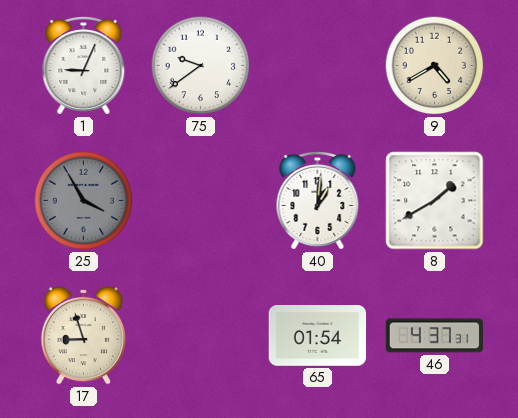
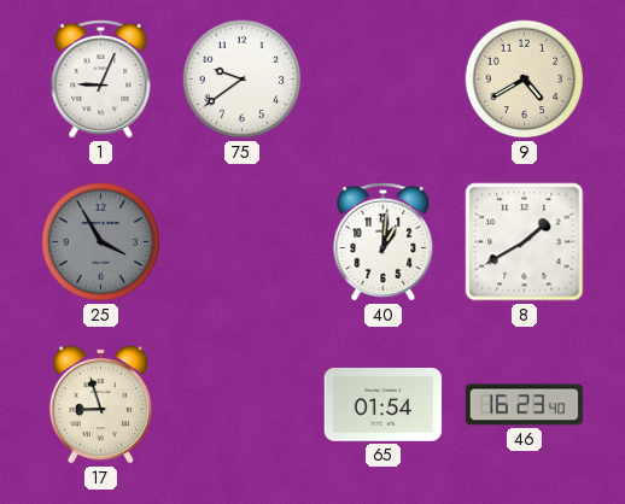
46: 4:37 -> 16:23
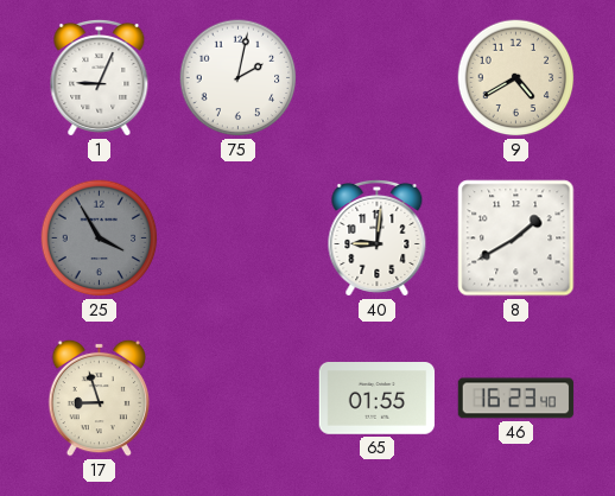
75: 9:39 -> 2:02
40: 1:01 -> 9:01
65: 01:54 -> 01:55
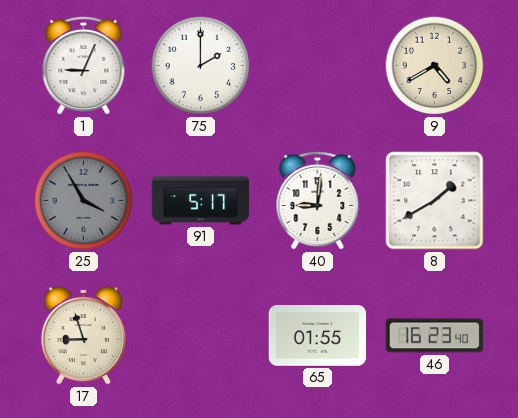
75: 2:02 -> 2:00
91: none -> 5:17
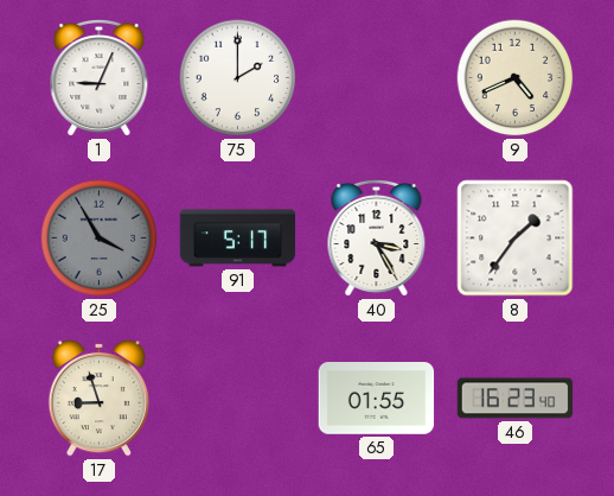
9: 4:40 -> 4:41
40: 9:01 -> 3:25
8: 1:40 -> 1:36
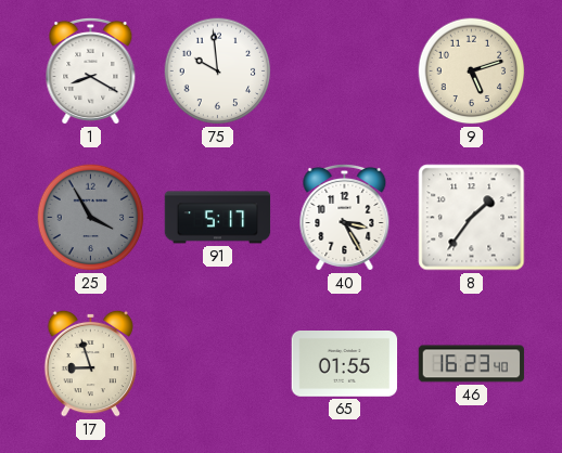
1: 9:04 -> 8:20
75: 2:00 -> 9:59
9: 4:41 -> 5:12
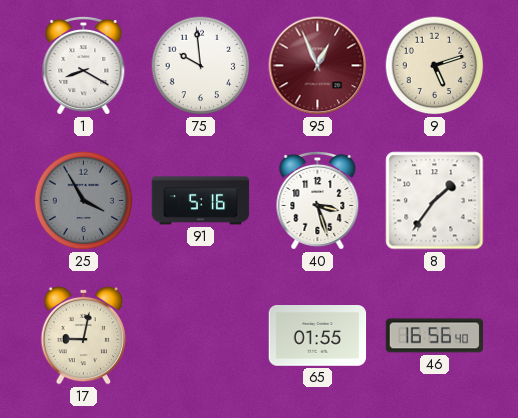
95: none -> 12:56
91: 5:17 -> 5:16
40: 3:25 -> 3:27
17: 8:57 -> 9:02
46: 16:23 -> 16:56
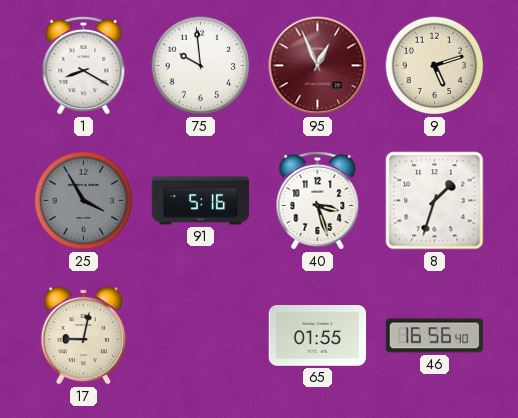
8: 1:36 -> 1:33
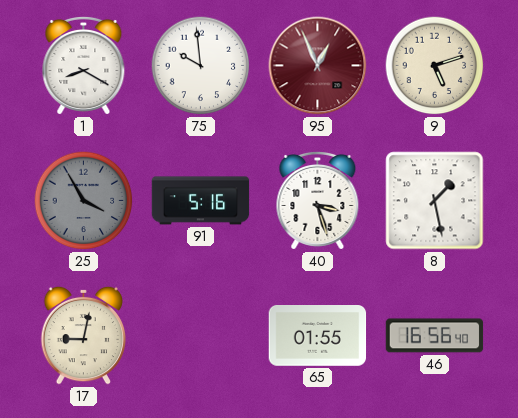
8: 1:33 -> 1:28
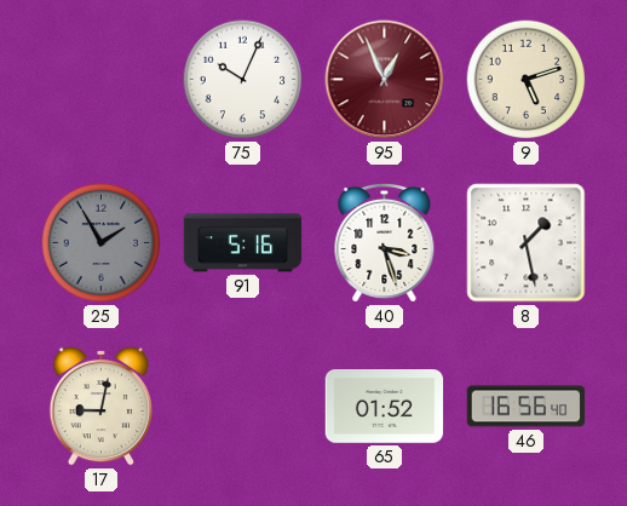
1: 8:20 -> none
75: 9:59 -> 10:04
25: 3:55 -> 1:55
65: 01:55 -> 01:52
